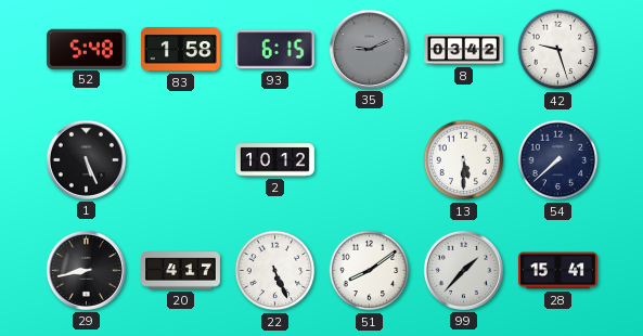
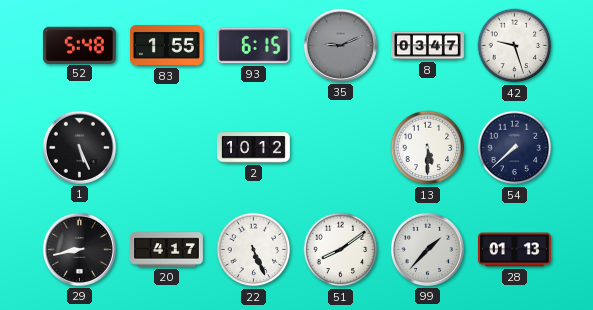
83: 1:58 -> 1:55
8: 03:42 -> 03:47
28: 15:41 -> 01:13
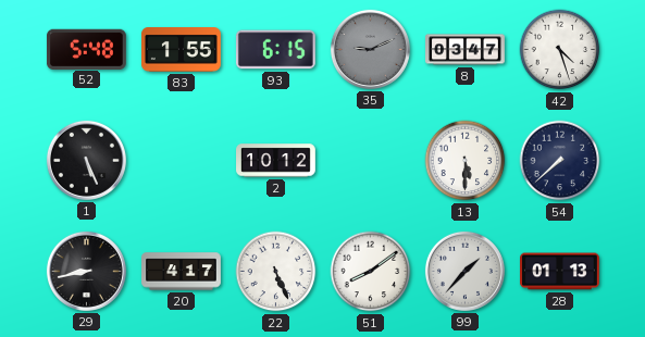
42: 9:27 -> 4:27
